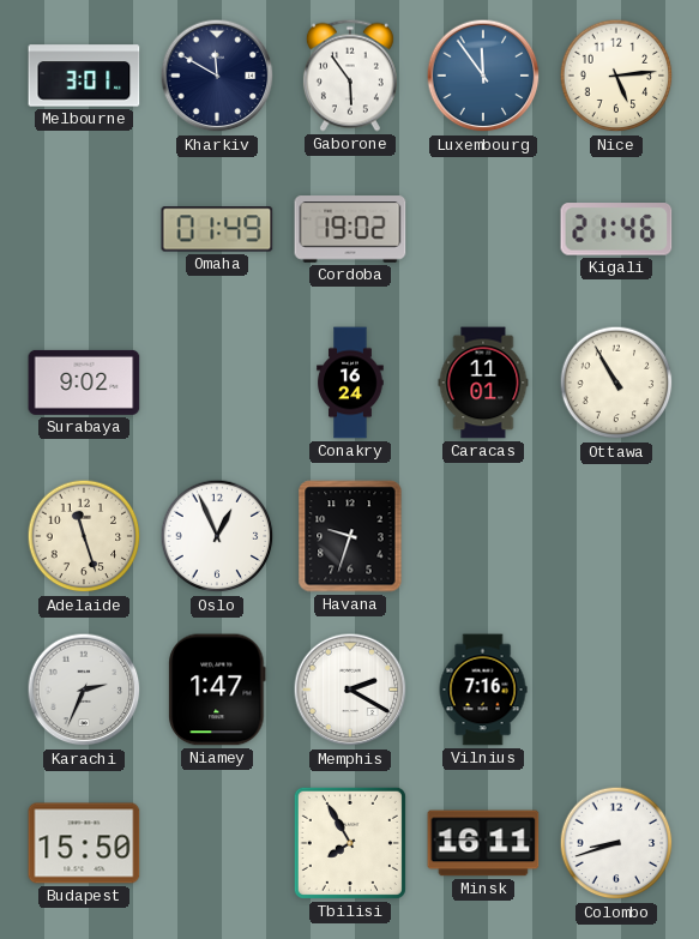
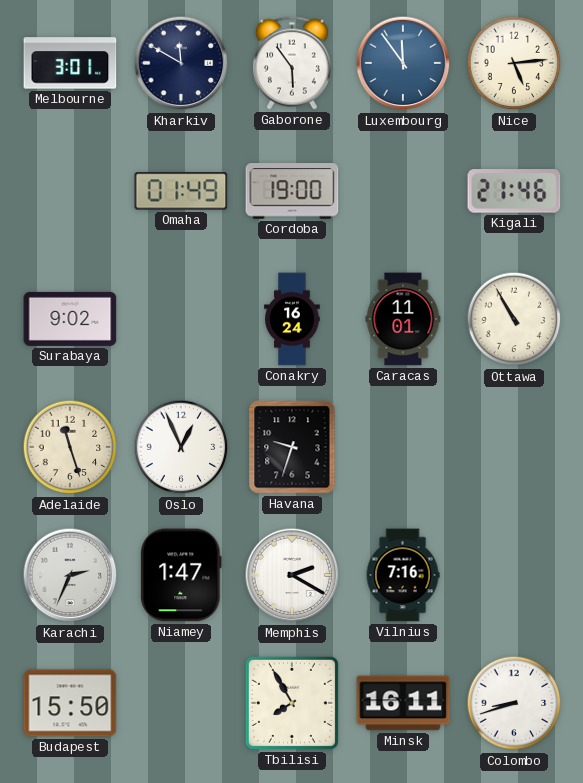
Cordoba: 19:02 -> 19:00
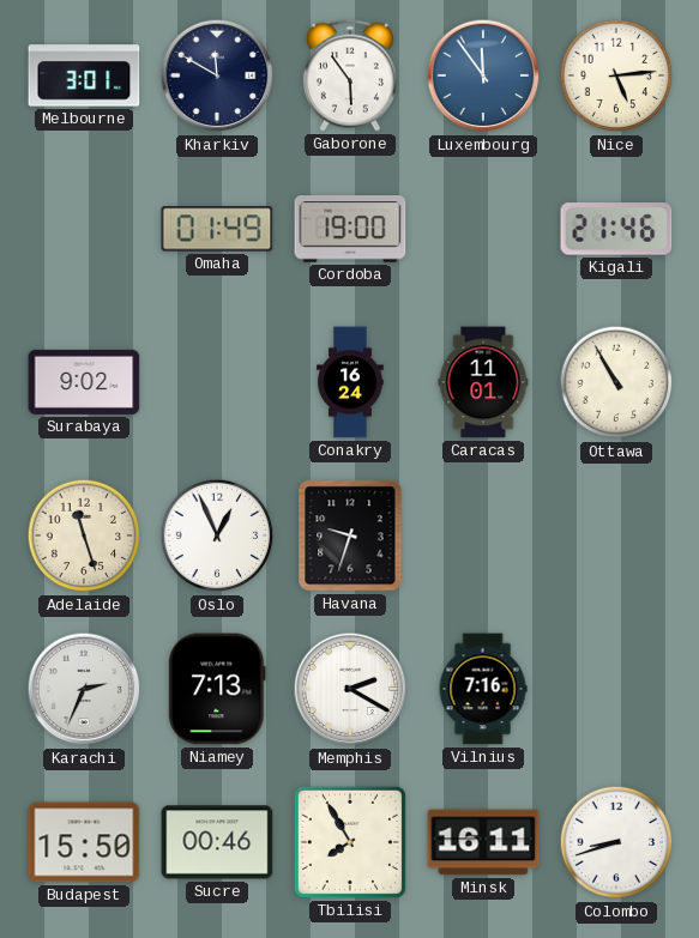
Niamey: 1:47 -> 7:13
Sucre: none -> 00:46
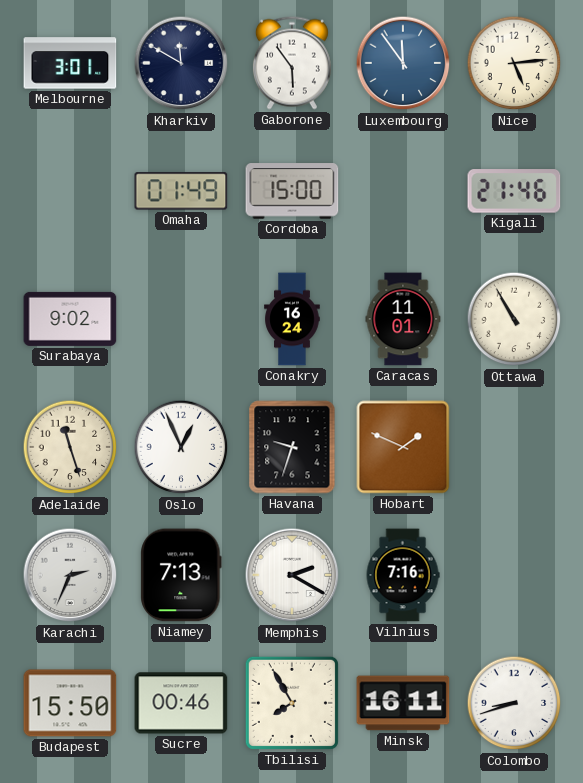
Cordoba: 19:00 -> 15:00
Hobart: none -> 1:49
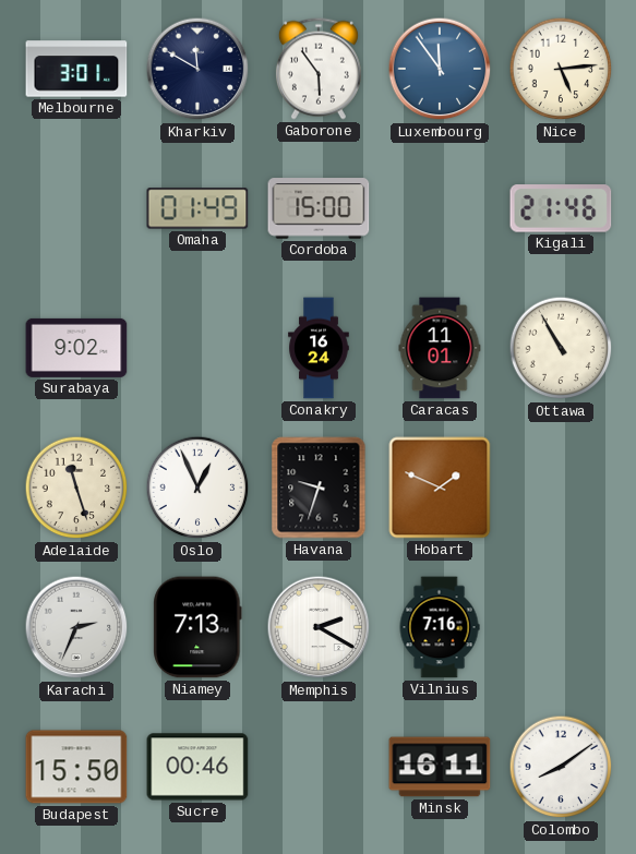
Tbilisi: 7:55 -> none
Colombo: 8:42 -> 8:09
